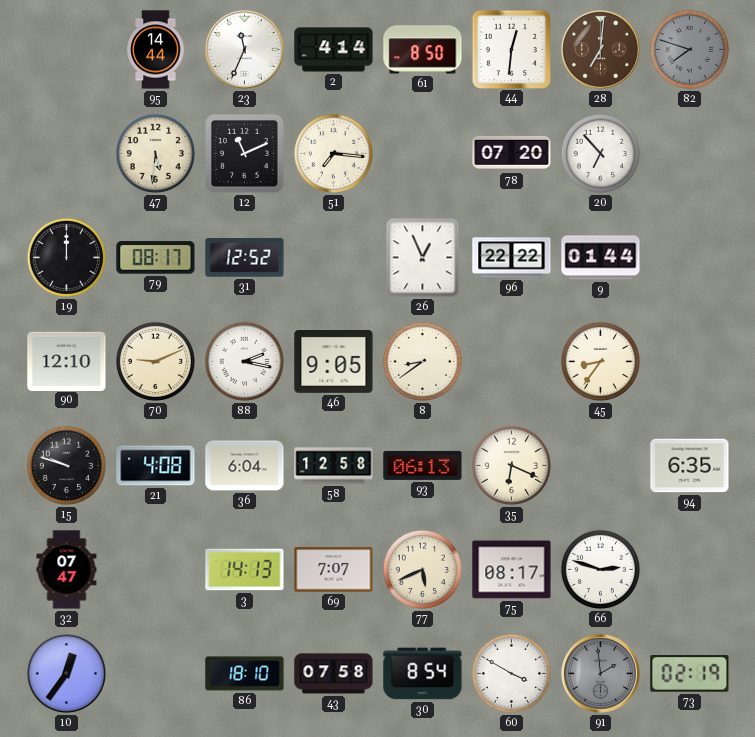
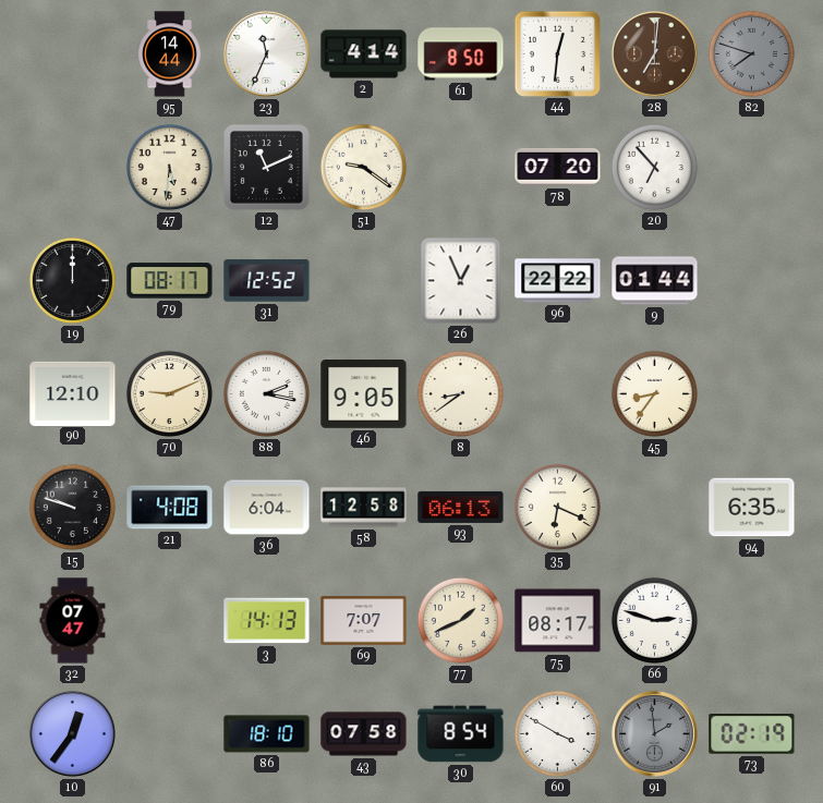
51: 7:16 -> 9:21
77: 5:41 -> 1:41
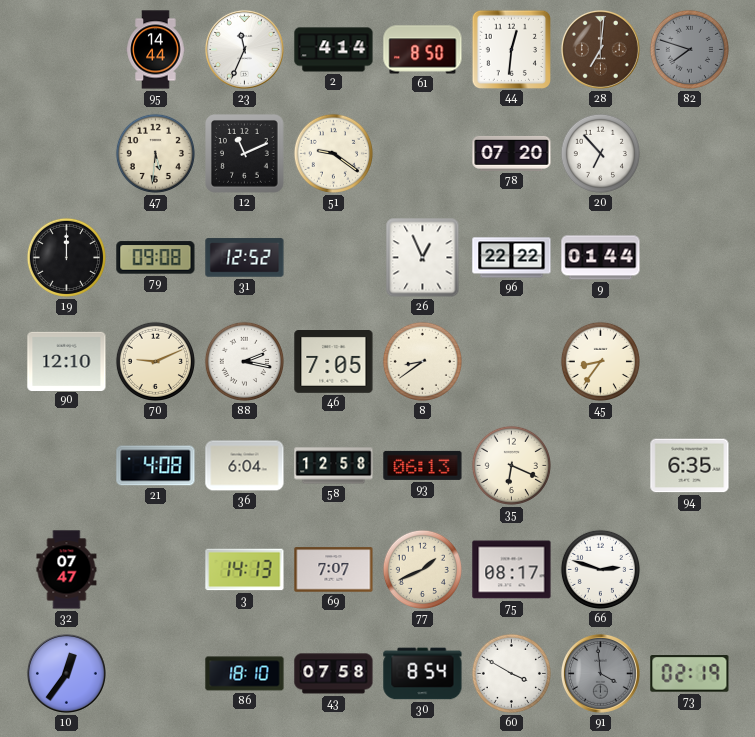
79: 08:17 -> 09:08
46: 9:05 -> 7:05
15: 9:48 -> none
91: 1:59 -> 3:59
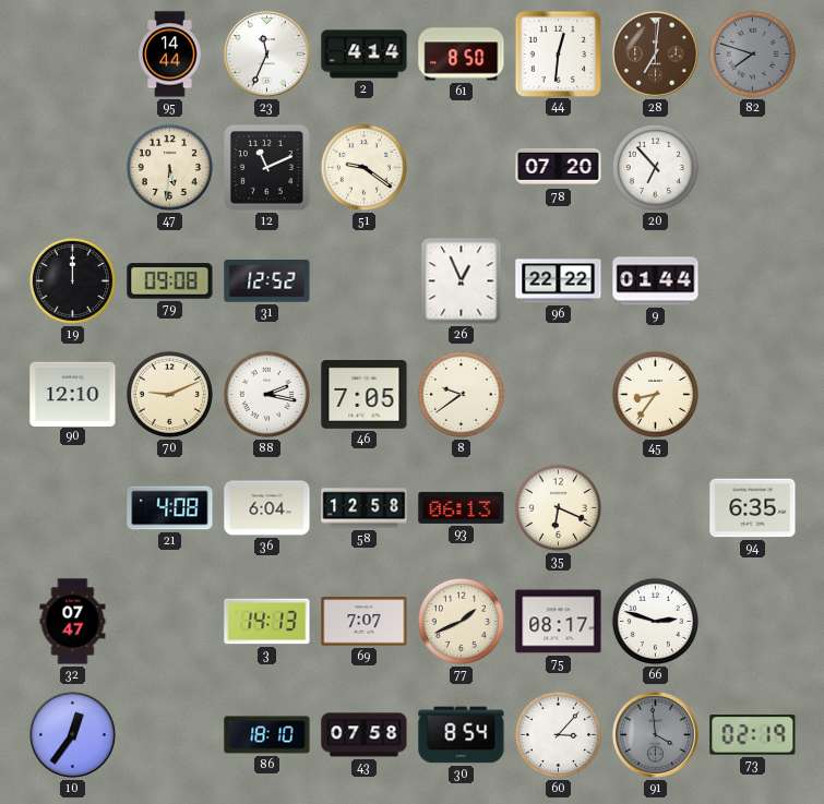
8: 8:39 -> 9:39
60: 3:50 -> 3:07
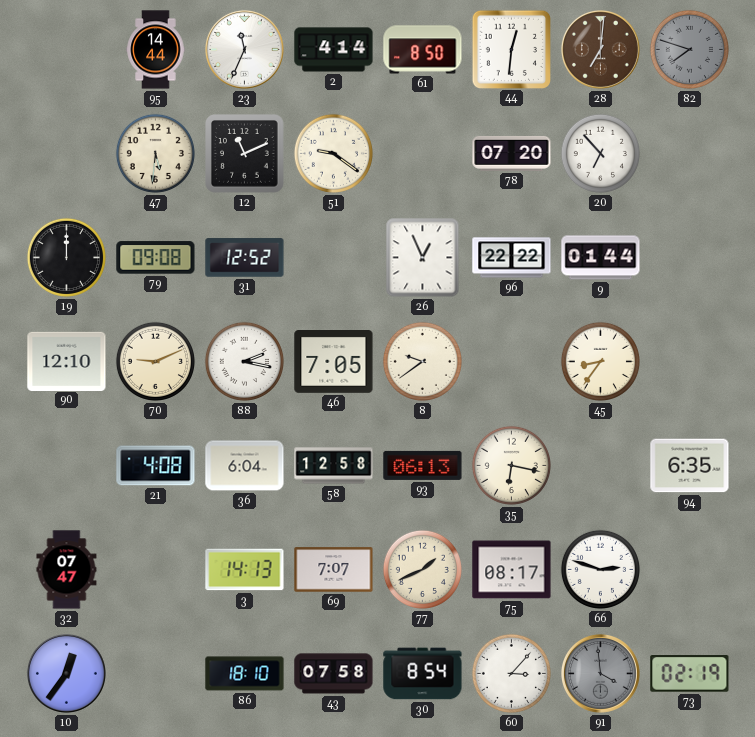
35: 6:19 -> 6:17
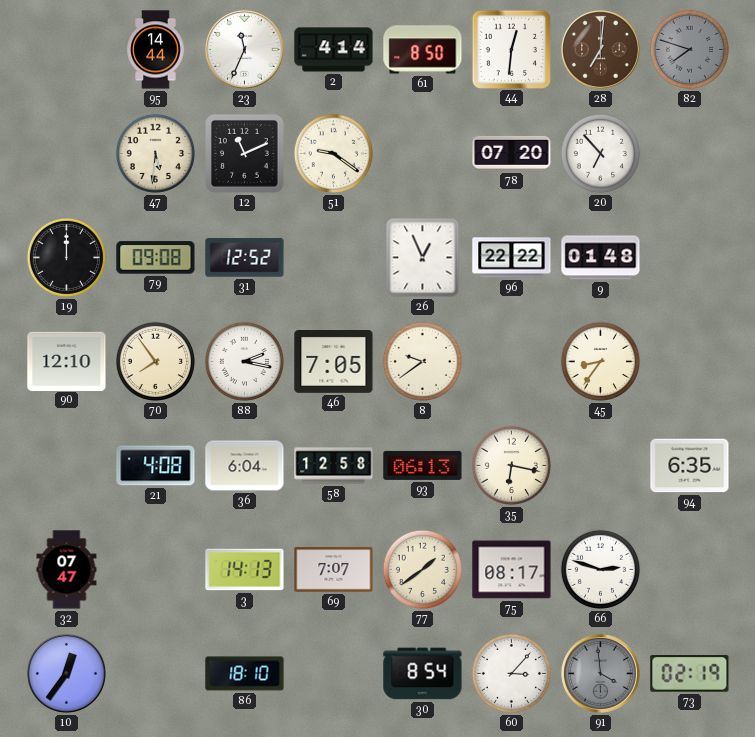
9: 01:44 -> 01:48
70: 9:11 -> 7:54
77: 1:41 -> 1:39
43: 07:58 -> none
